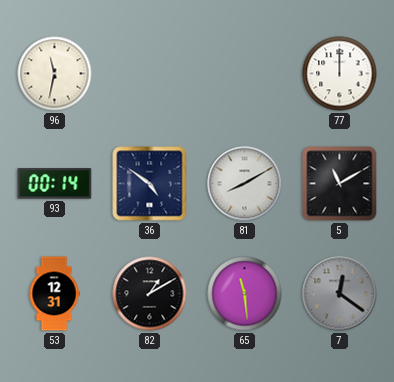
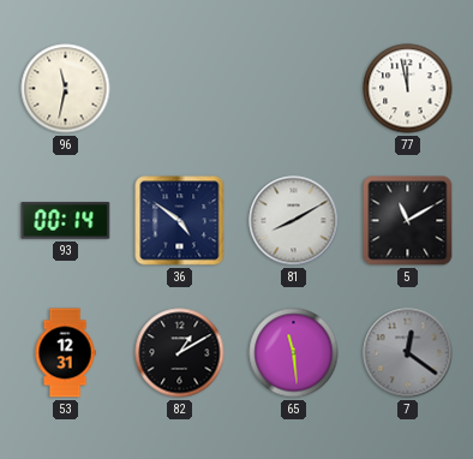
77: 12:00 -> 11:58
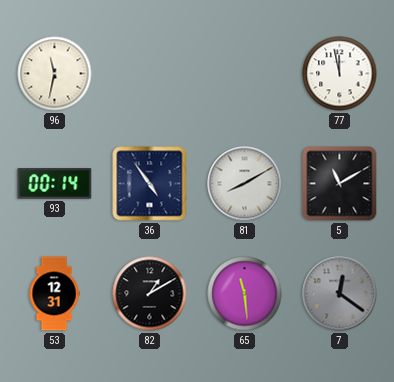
36: 4:51 -> 4:54
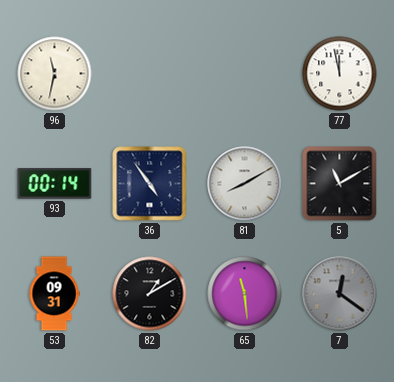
53: 12:31 -> 09:31
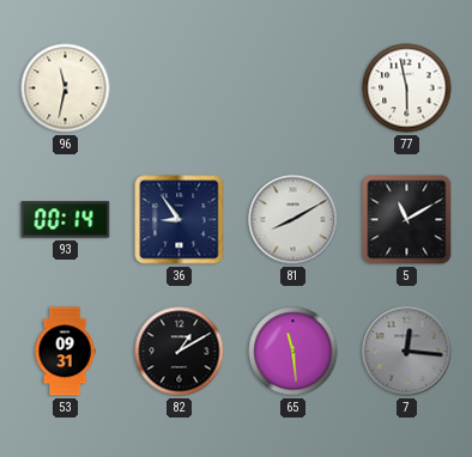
77: 11:58 -> 5:58
36: 4:54 -> 8:54
7: 12:21 -> 12:16
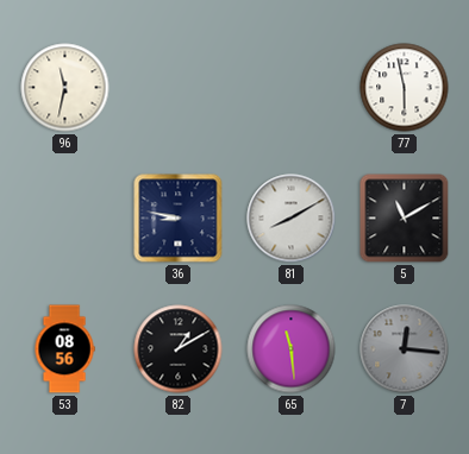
93: 00:14 -> none
36: 8:54 -> 8:47
53: 09:31 -> 08:56
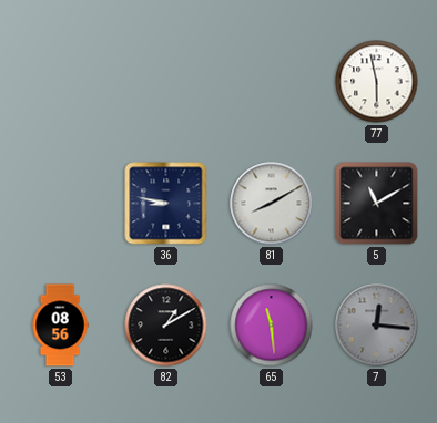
96: 11:32 -> none
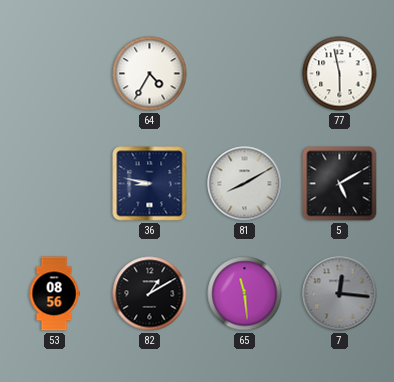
64: none -> 4:35
5: 11:10 -> 5:10
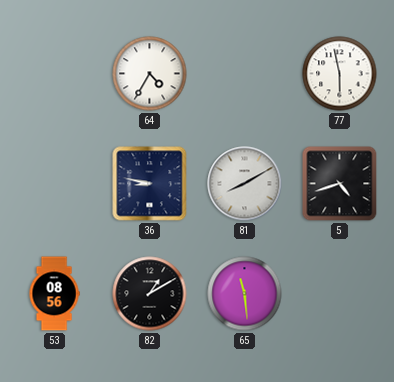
5: 5:10 -> 4:42
7: 12:16 -> none
